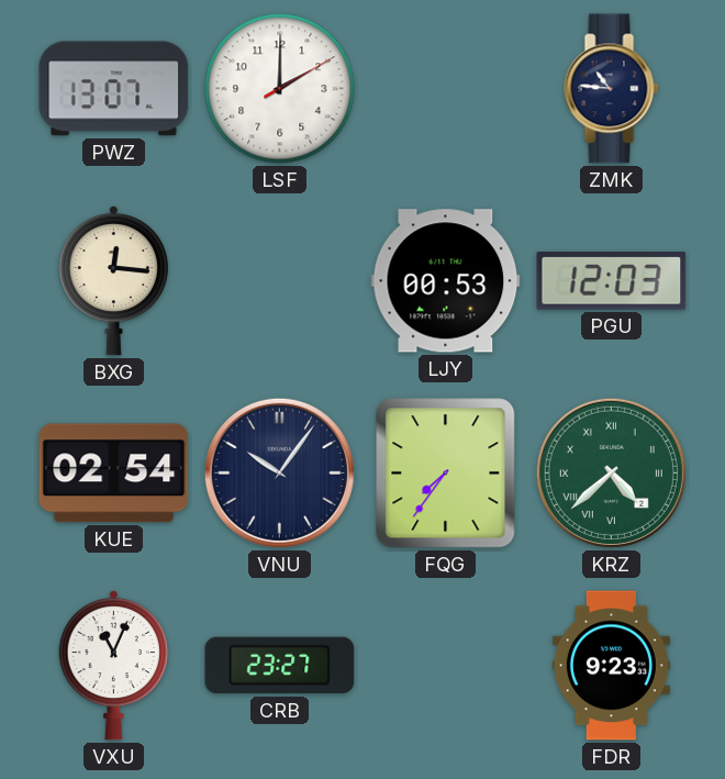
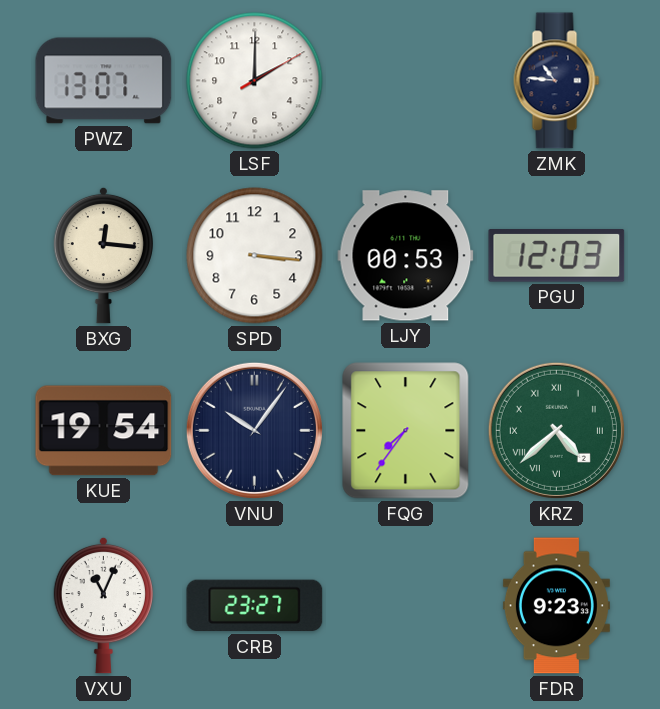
SPD: none -> 3:16
KUE: 02:54 -> 19:54
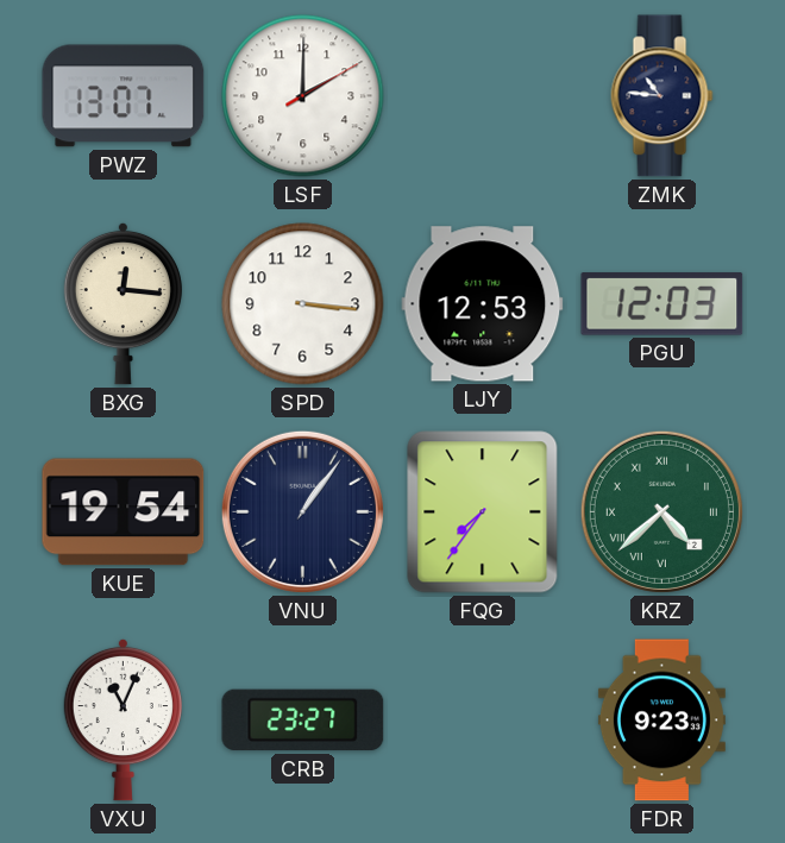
LJY: 00:53 -> 12:53
VNU: 10:06 -> 1:06
